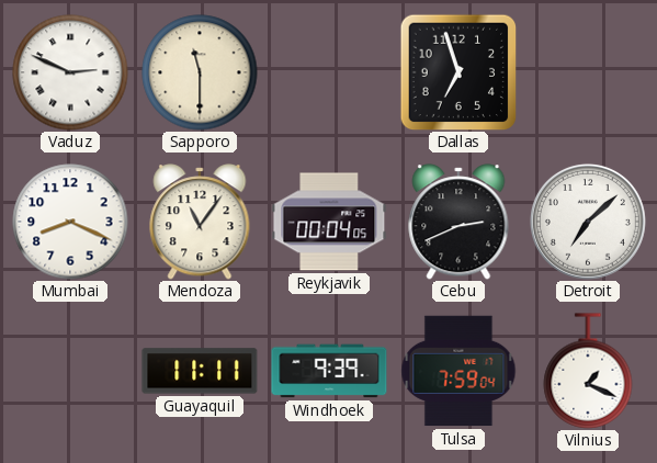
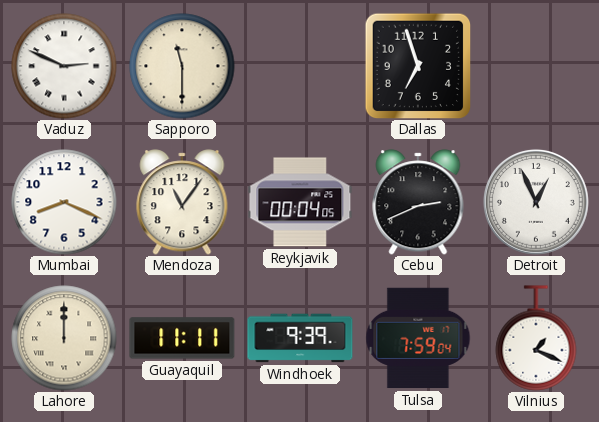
Detroit: 7:08 -> 12:56
Lahore: none -> 12:00
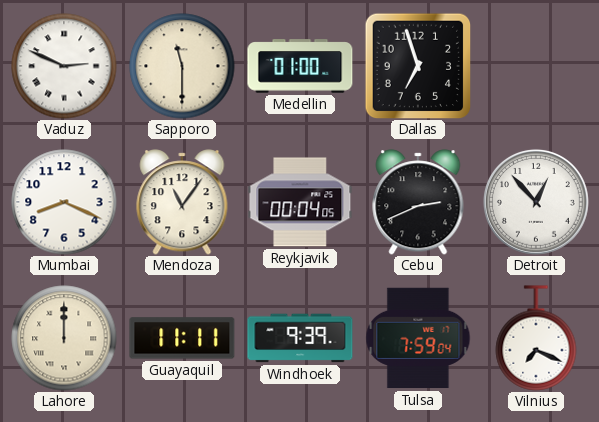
Medellin: none -> 01:00
Detroit: 12:56 -> 12:53
Vilnius: 1:19 -> 7:19
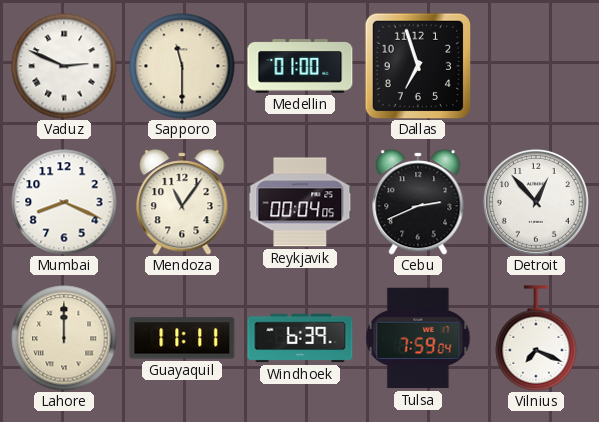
Windhoek: 9:39 -> 6:39
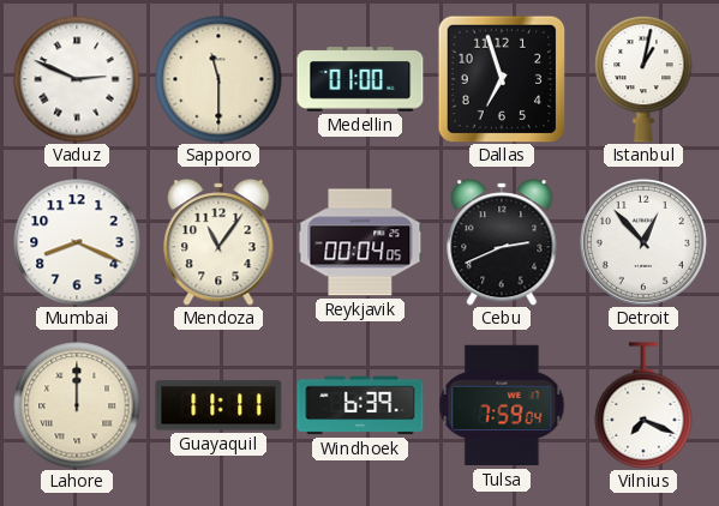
Istanbul: none -> 1:02
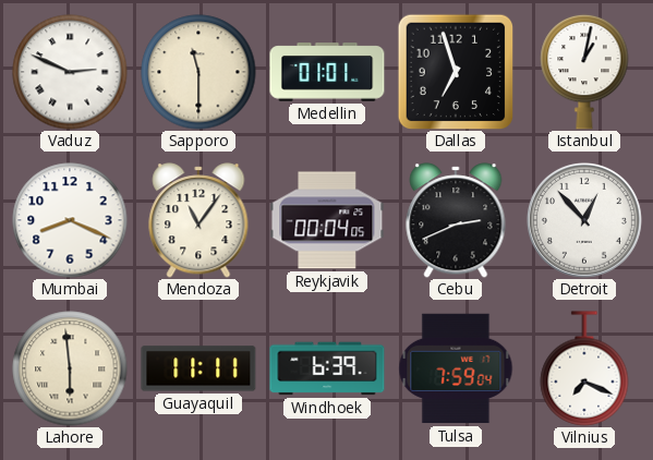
Medellin: 01:00 -> 01:01
Lahore: 12:00 -> 5:59
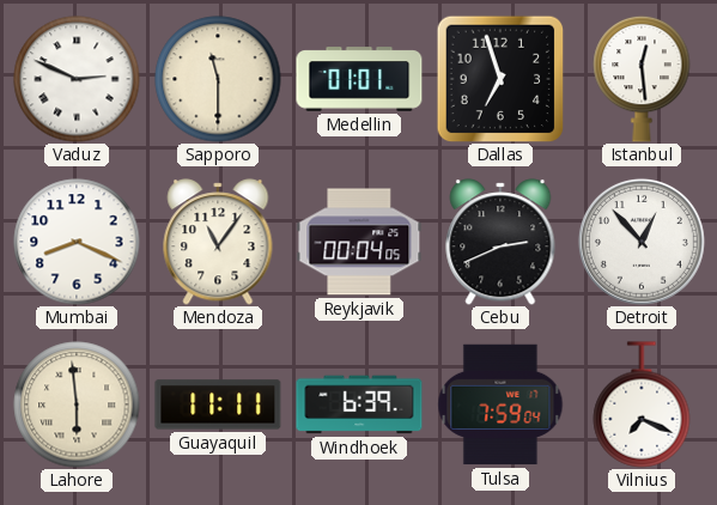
Istanbul: 1:02 -> 12:29
